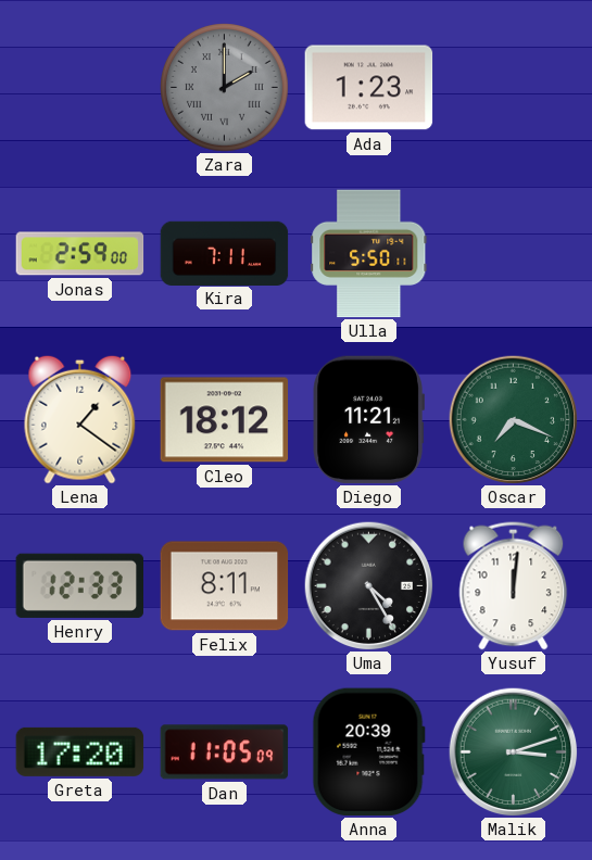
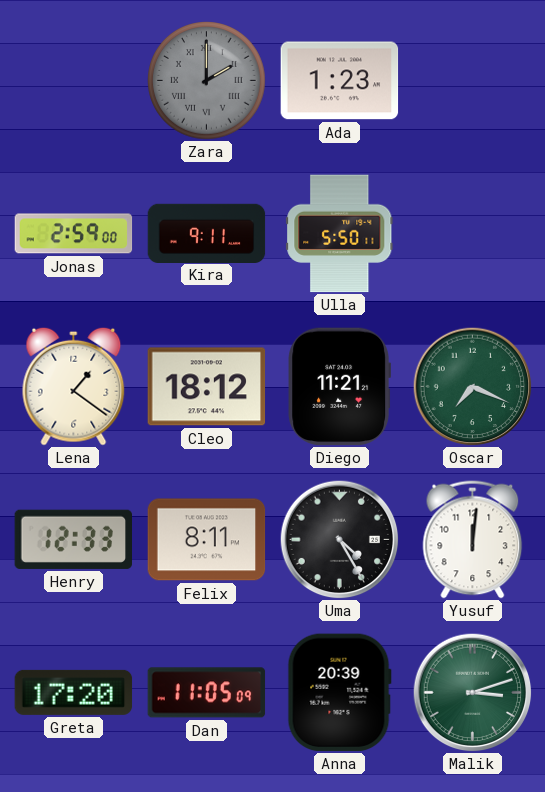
Kira: 7:11 -> 9:11
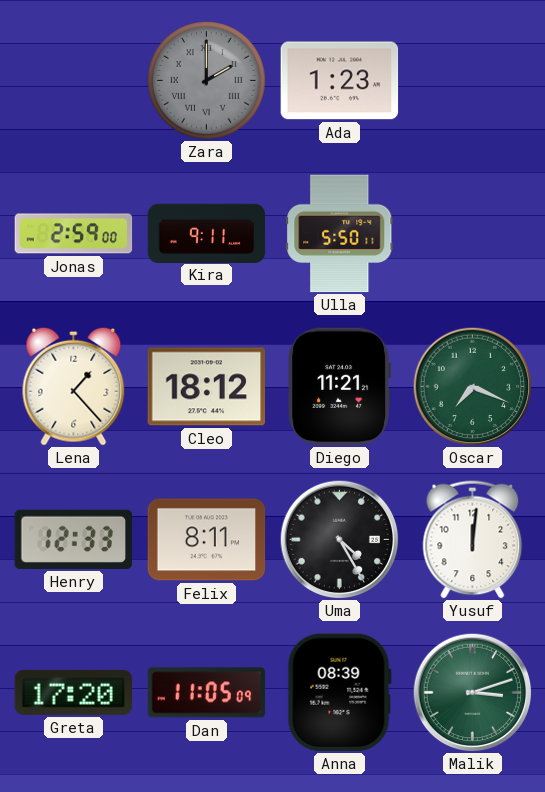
Lena: 1:21 -> 1:23
Anna: 20:39 -> 08:39
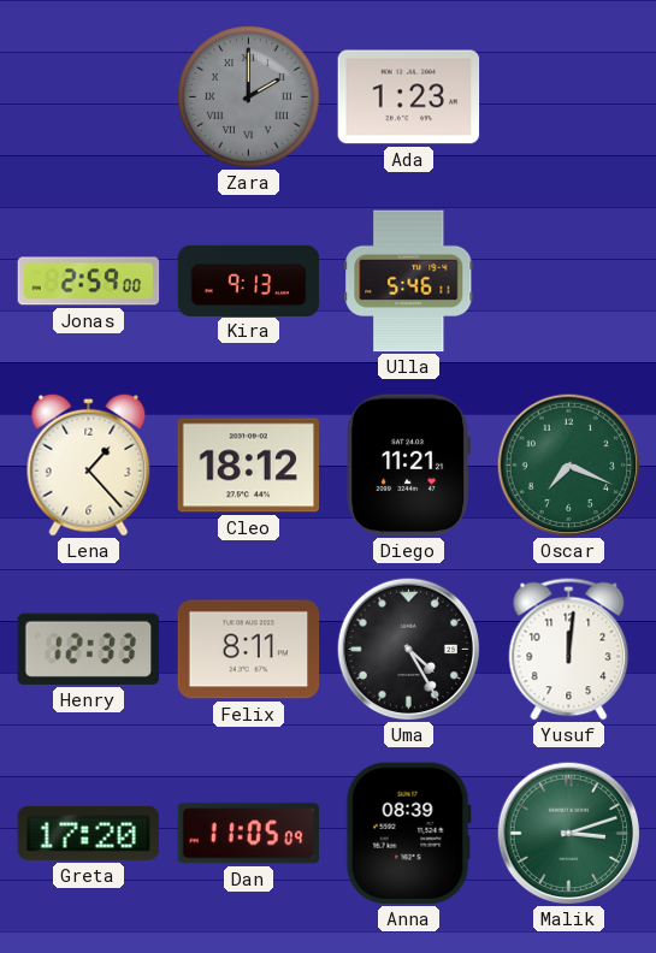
Kira: 9:11 -> 9:13
Ulla: 5:50 -> 5:46
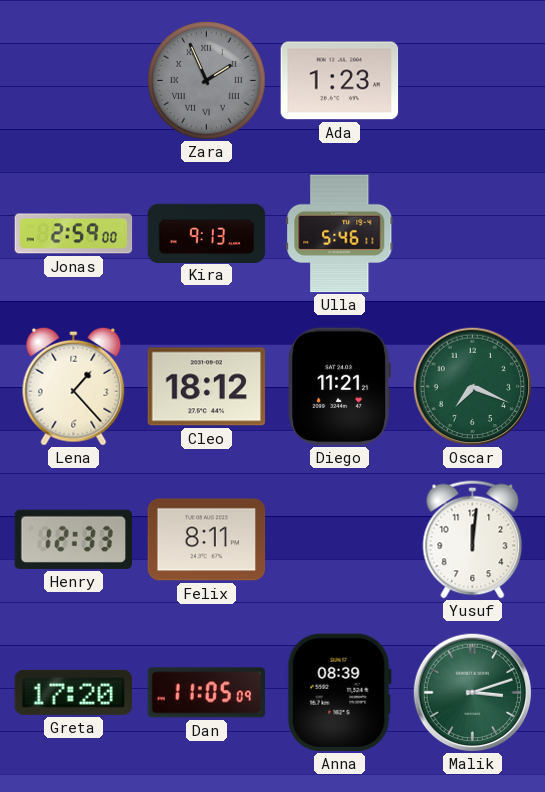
Zara: 2:00 -> 1:56
Uma: 4:25 -> none
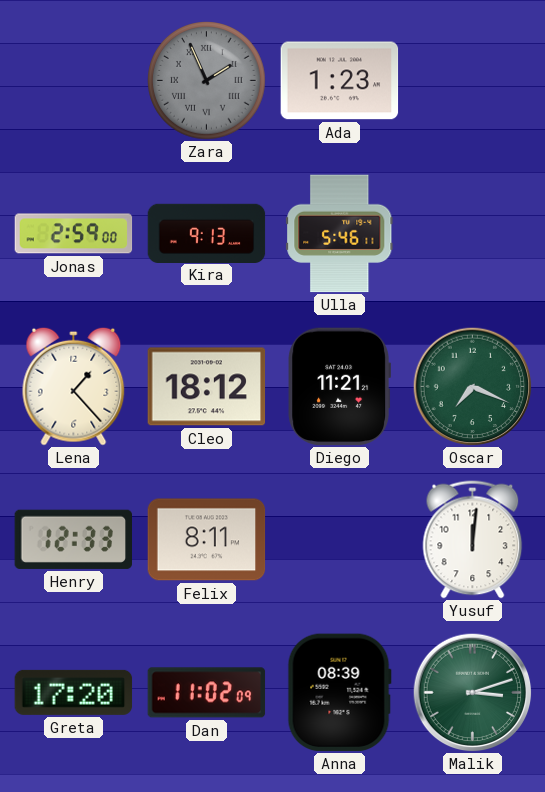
Dan: 11:05 -> 11:02
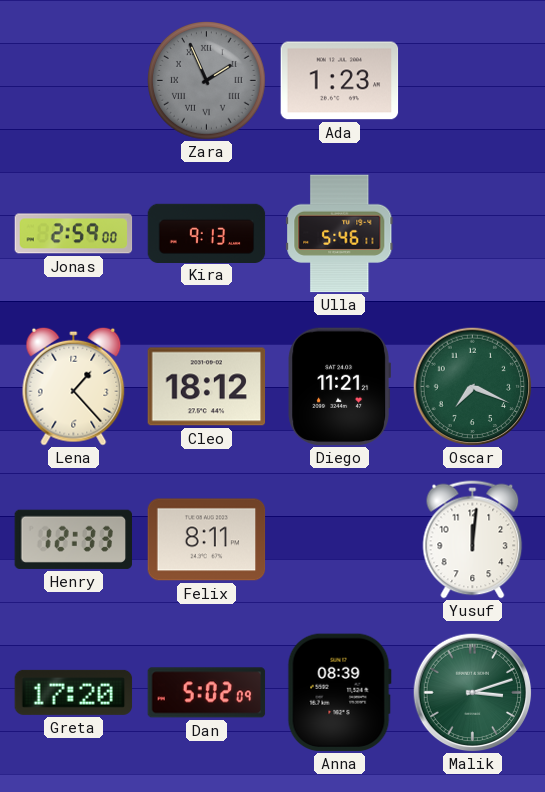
Dan: 11:02 -> 5:02
